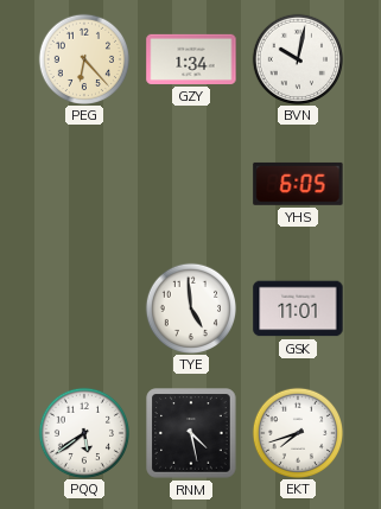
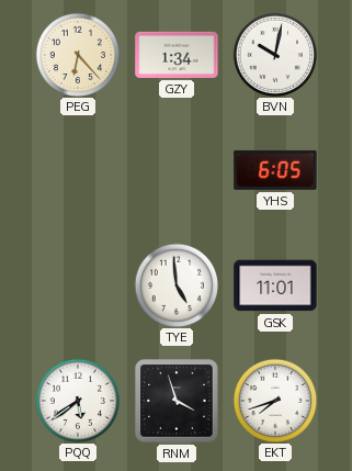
RNM: 4:28 -> 3:57
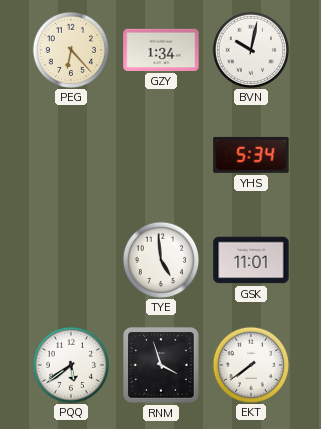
YHS: 6:05 -> 5:34
EKT: 7:42 -> 7:39
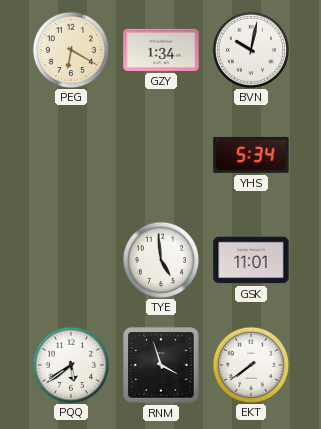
PEG: 6:23 -> 6:20
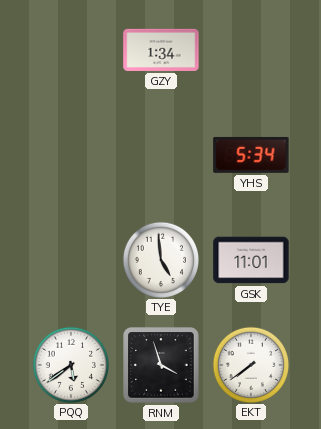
PEG: 6:20 -> none
BVN: 10:02 -> none
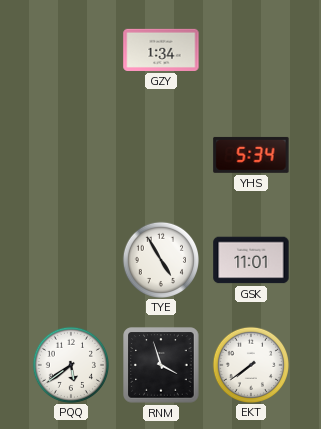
TYE: 4:59 -> 4:55
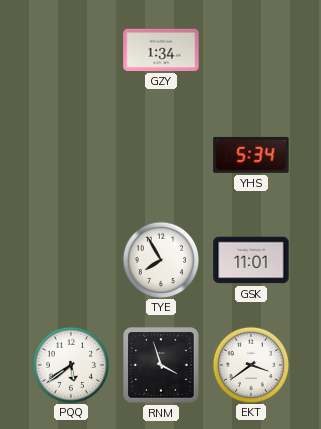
TYE: 4:55 -> 7:55
EKT: 7:39 -> 3:39
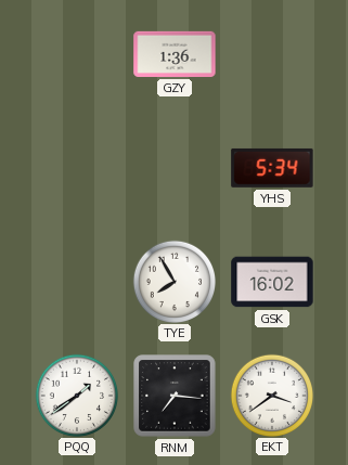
GZY: 1:34 -> 1:36
GSK: 11:01 -> 16:02
PQQ: 5:39 -> 1:39
RNM: 3:57 -> 7:16
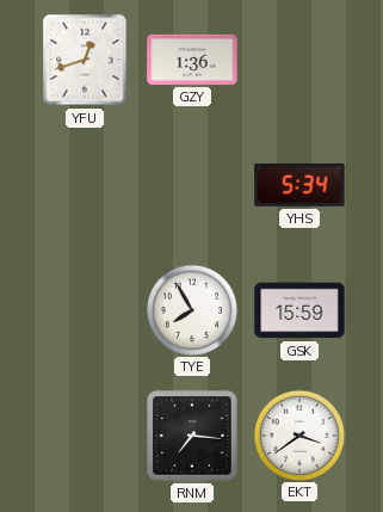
YFU: none -> 12:42
GSK: 16:02 -> 15:59
PQQ: 1:39 -> none
